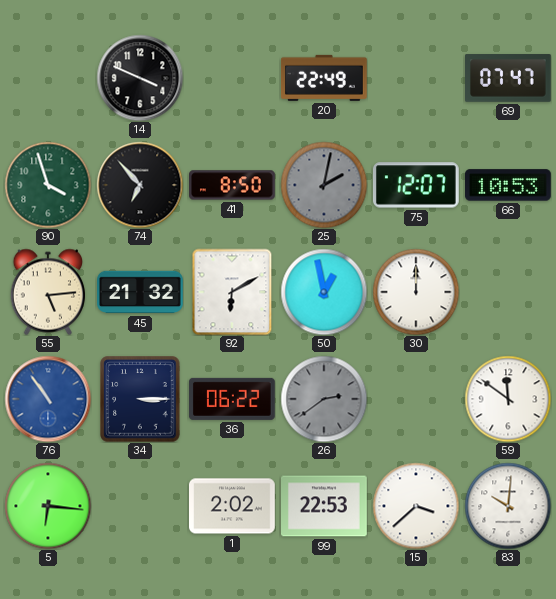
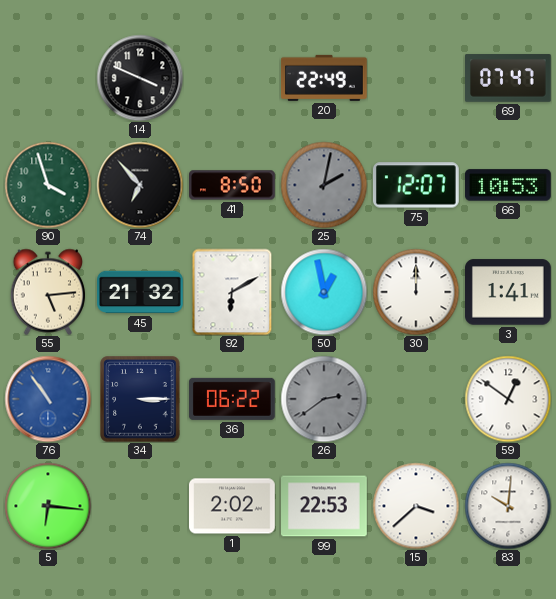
3: none -> 1:41
59: 11:51 -> 12:51
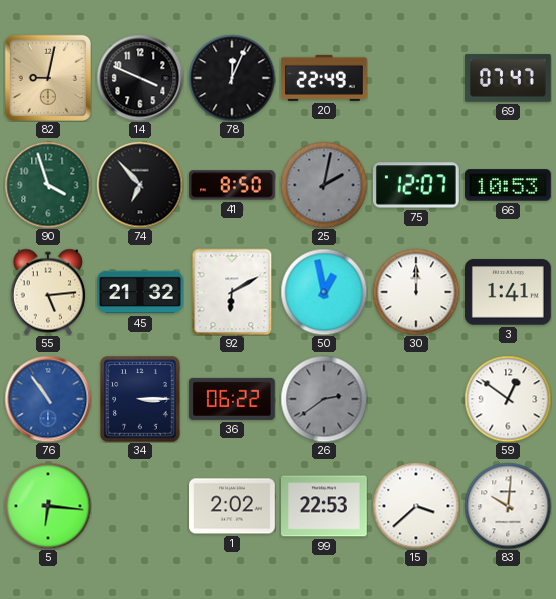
82: none -> 9:02
78: none -> 12:04
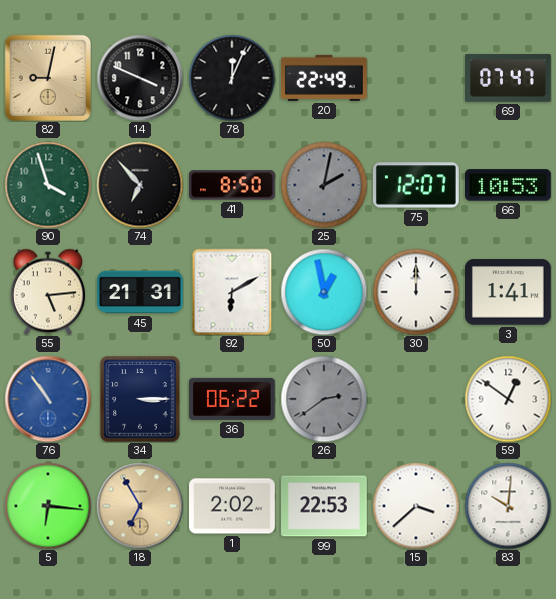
45: 21:32 -> 21:31
18: none -> 6:55
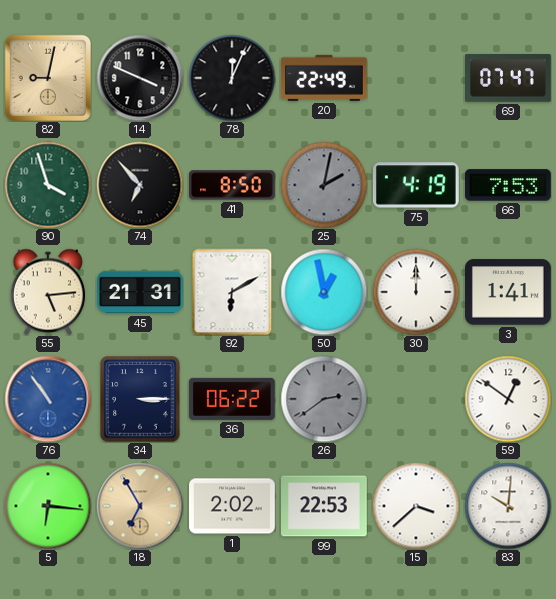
75: 12:07 -> 4:19
66: 10:53 -> 7:53
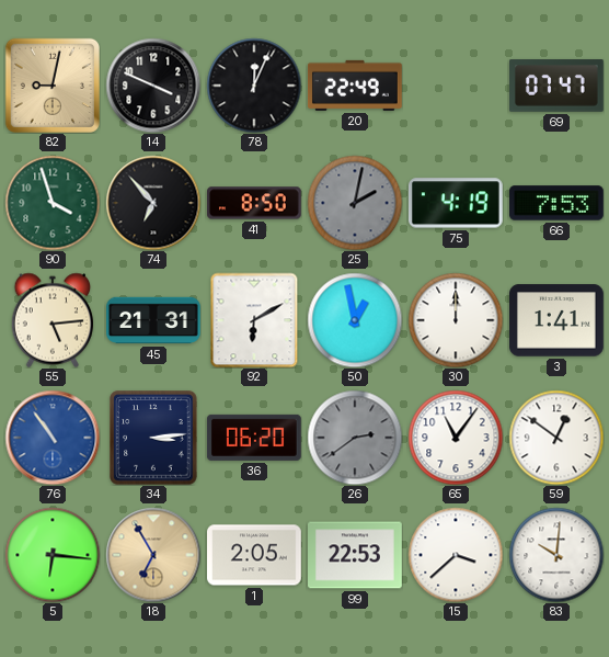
34: 3:15 -> 3:14
36: 06:22 -> 06:20
65: none -> 11:06
1: 2:02 -> 2:05
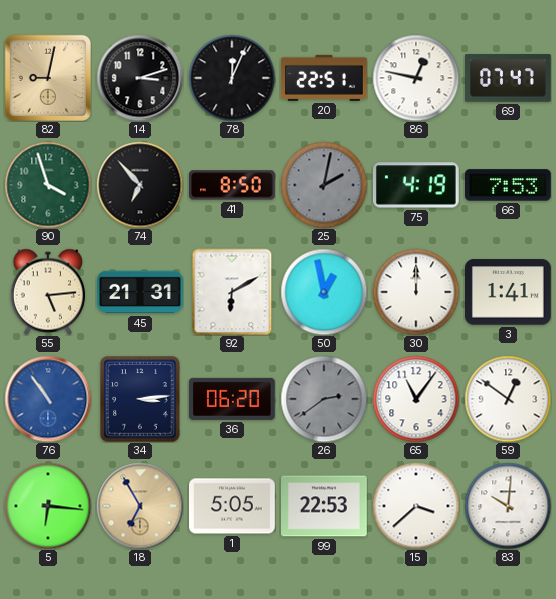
14: 3:49 -> 3:12
20: 22:49 -> 22:51
86: none -> 12:47
1: 2:05 -> 5:05
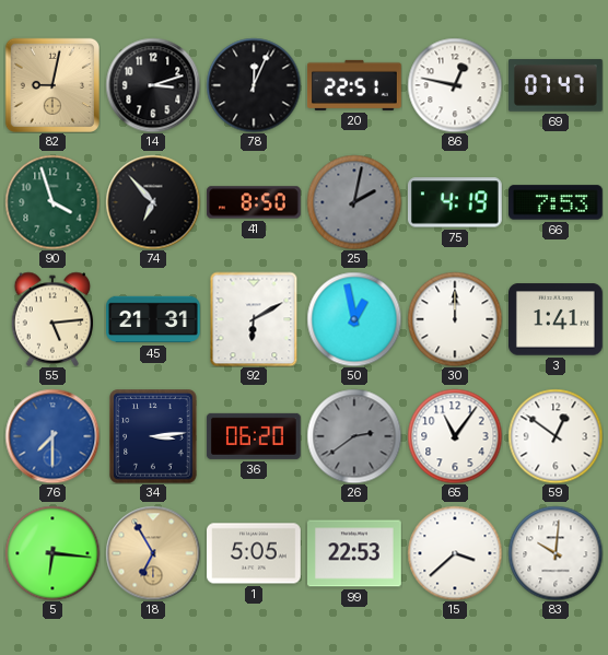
76: 10:54 -> 7:30
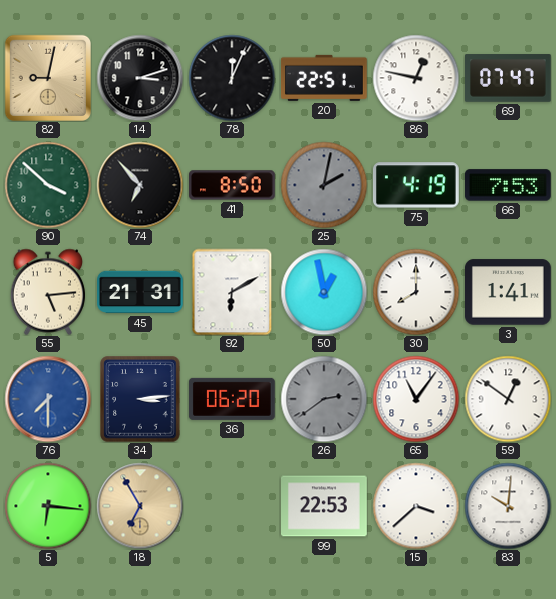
90: 3:57 -> 3:52
30: 12:00 -> 8:00
1: 5:05 -> none
